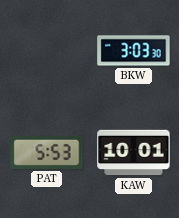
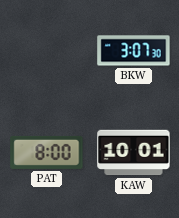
BKW: 3:03 -> 3:07
PAT: 5:53 -> 8:00
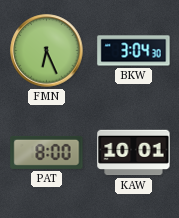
FMN: none -> 6:26
BKW: 3:07 -> 3:04
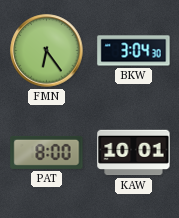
FMN: 6:26 -> 6:24
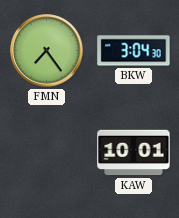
FMN: 6:24 -> 7:24
PAT: 8:00 -> none
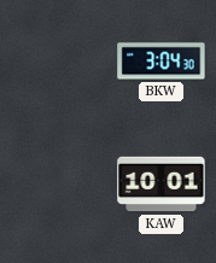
FMN: 7:24 -> none
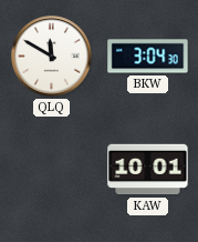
QLQ: none -> 11:50
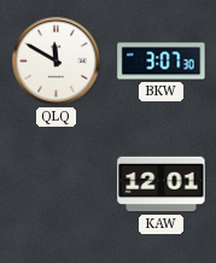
BKW: 3:04 -> 3:07
KAW: 10:01 -> 12:01
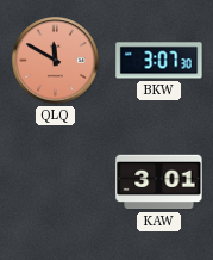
QLQ dial: white -> salmon
KAW: 12:01 -> 3:01
